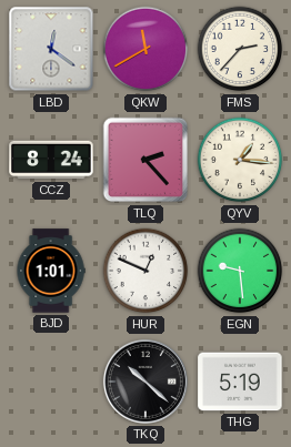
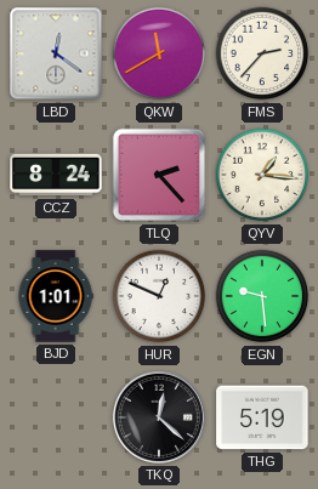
TKQ: 10:22 -> 12:22
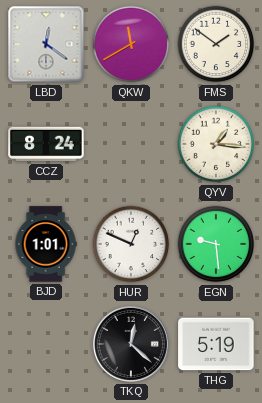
FMS: 2:37 -> 1:51
TLQ: 2:23 -> none
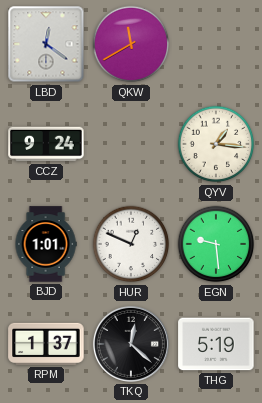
FMS: 1:51 -> none
CCZ: 8:24 -> 9:24
RPM: none -> 1:37
